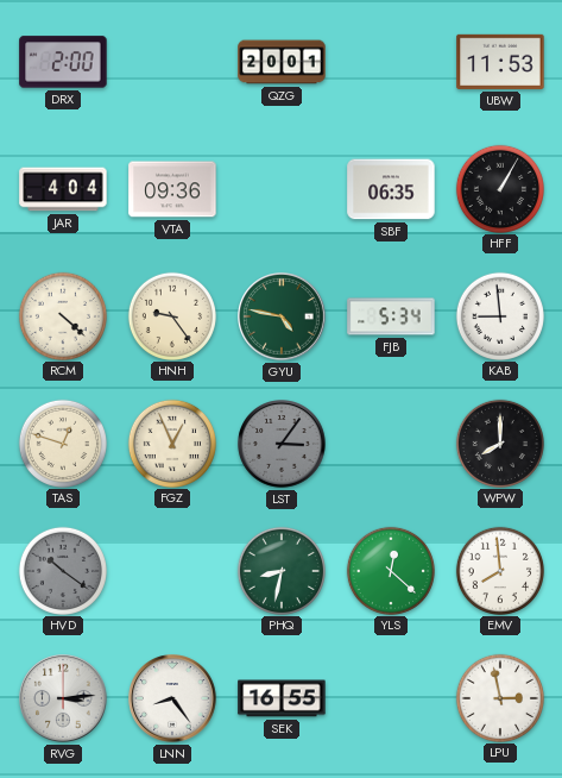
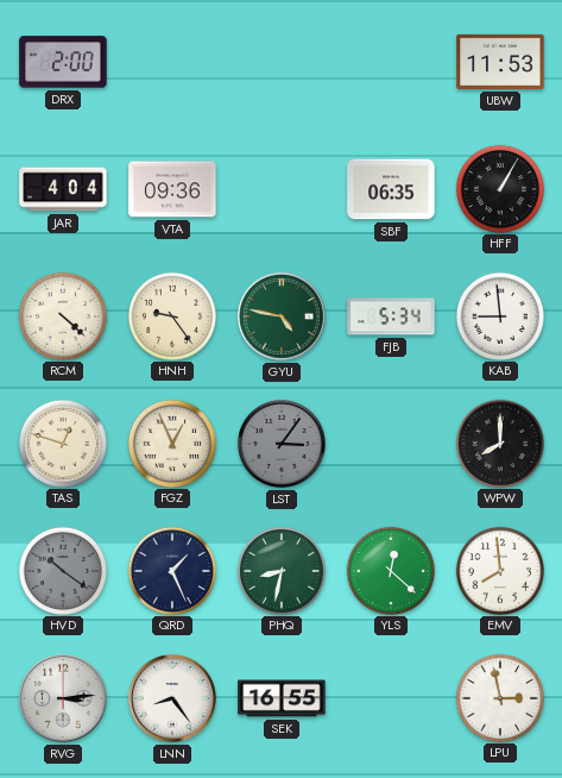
QZG: 20:01 -> none
QRD: none -> 1:26
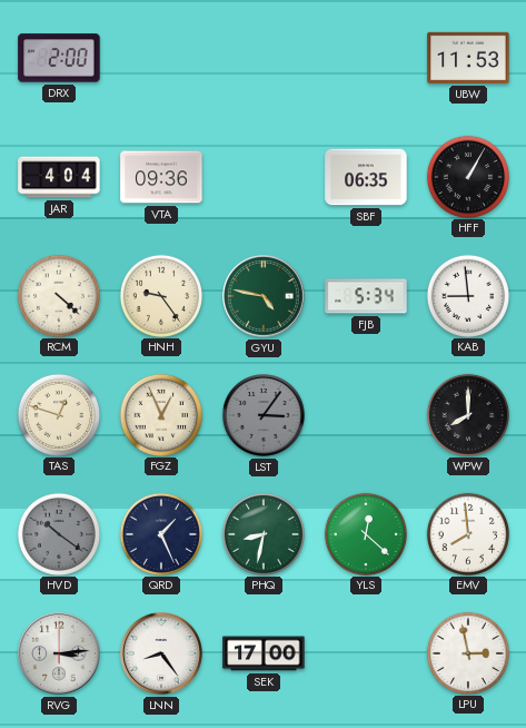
SEK: 16:55 -> 17:00
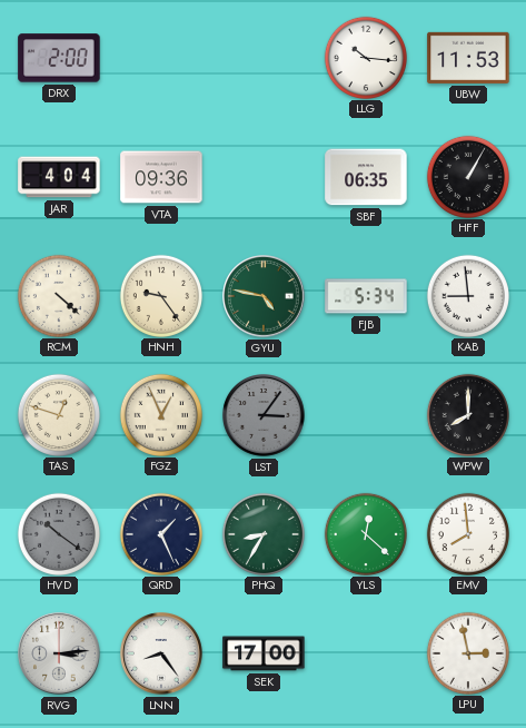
LLG: none -> 10:16
PHQ: 8:32 -> 8:35
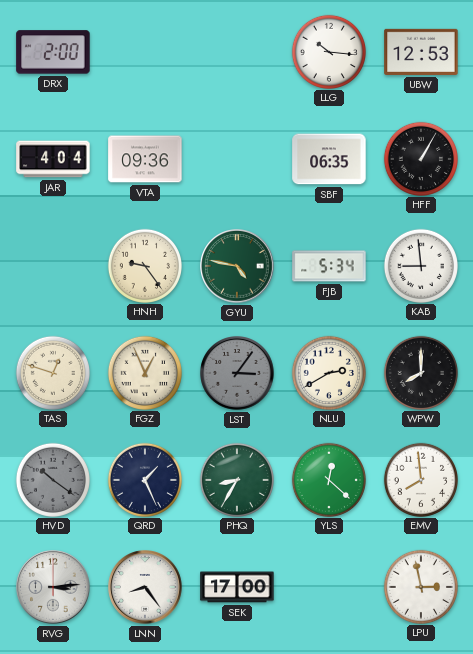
UBW: 11:53 -> 12:53
RCM: 4:22 -> none
NLU: none -> 2:40
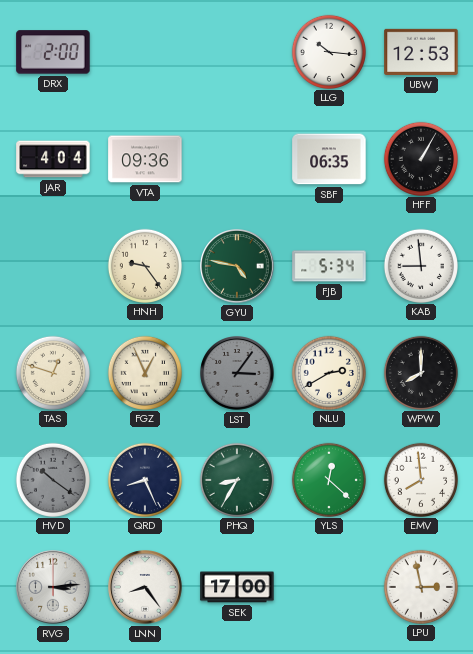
QRD: 1:26 -> 8:26
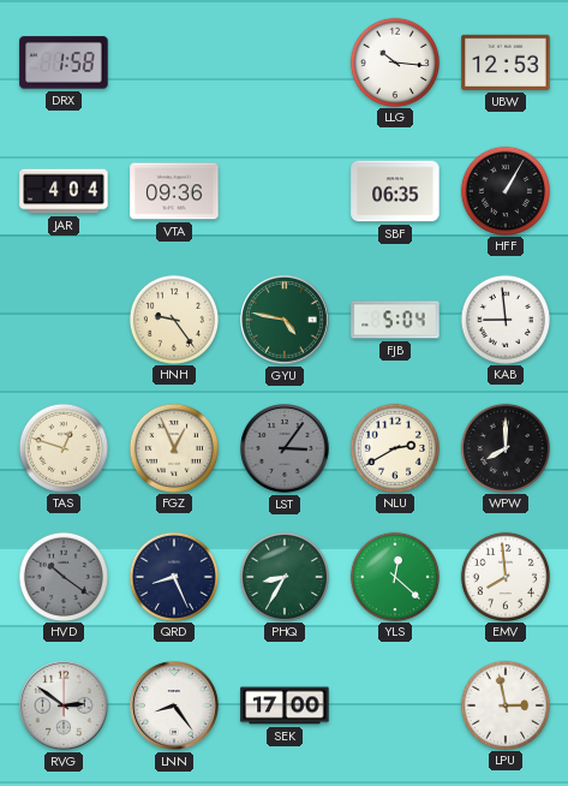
DRX: 2:00 -> 1:58
FJB: 5:34 -> 5:04
RVG: 3:14 -> 2:51
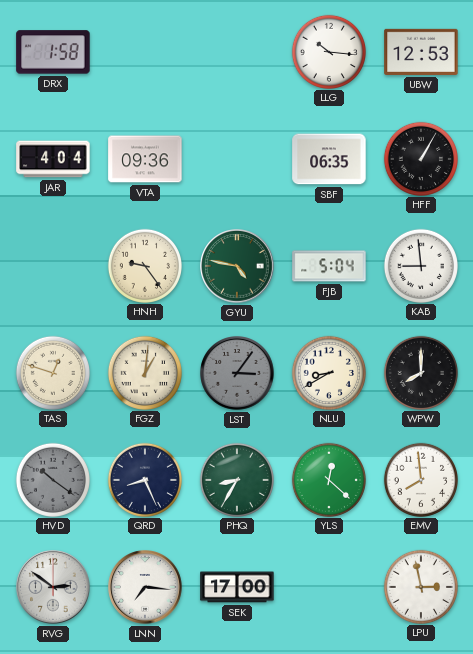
FGZ: 12:56 -> 1:01
NLU: 2:40 -> 8:40
LNN: 8:24 -> 7:16
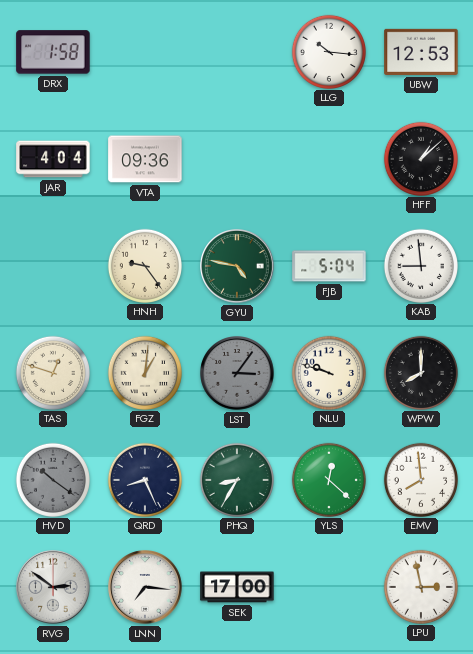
SBF: 06:35 -> none
HFF: 1:05 -> 1:08
NLU: 8:40 -> 9:48
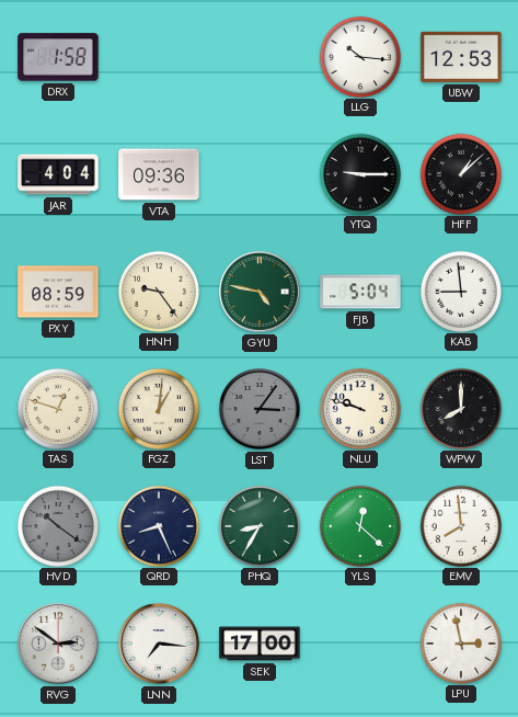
YTQ: none -> 9:15
PXY: none -> 08:59
